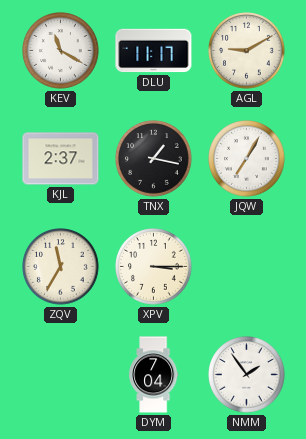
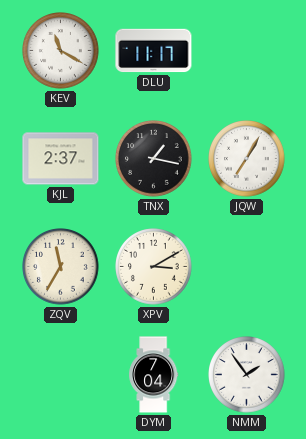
AGL: 9:10 -> none
XPV: 3:15 -> 3:10
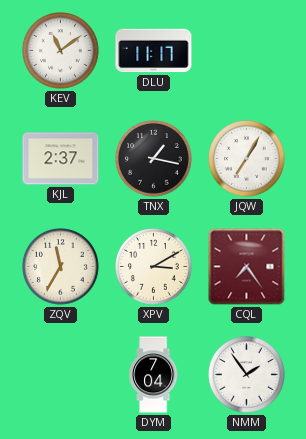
KEV: 11:20 -> 11:09
CQL: none -> 7:24
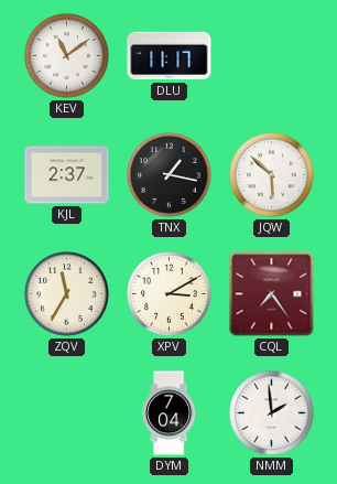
JQW: 7:05 -> 5:52
NMM: 1:54 -> 1:59
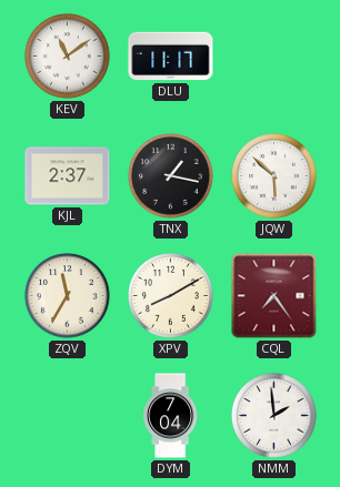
XPV: 3:10 -> 8:10
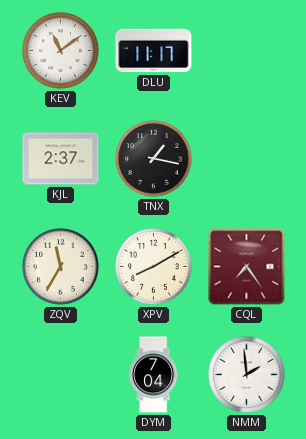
JQW: 5:52 -> none
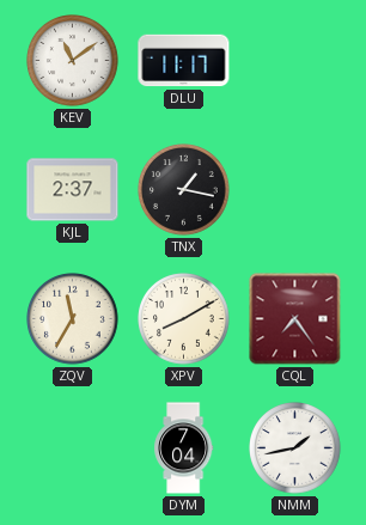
NMM: 1:59 -> 1:43
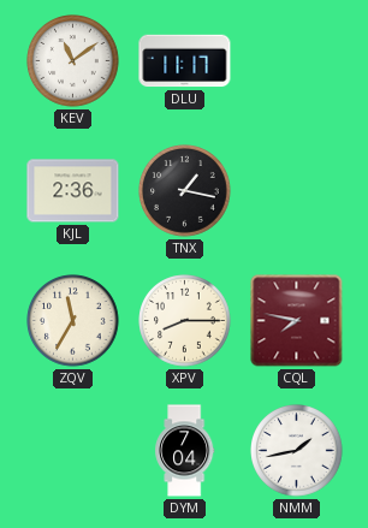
KJL: 2:37 -> 2:36
XPV: 8:10 -> 8:15
CQL: 7:24 -> 7:47
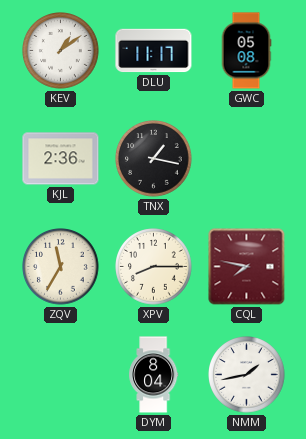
KEV: 11:09 -> 1:09
GWC: none -> 05:08
DYM: 7:04 -> 8:04
